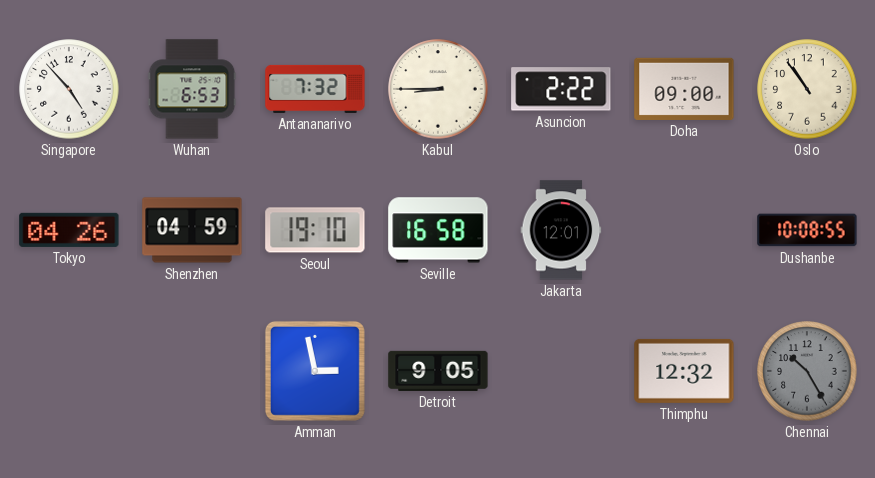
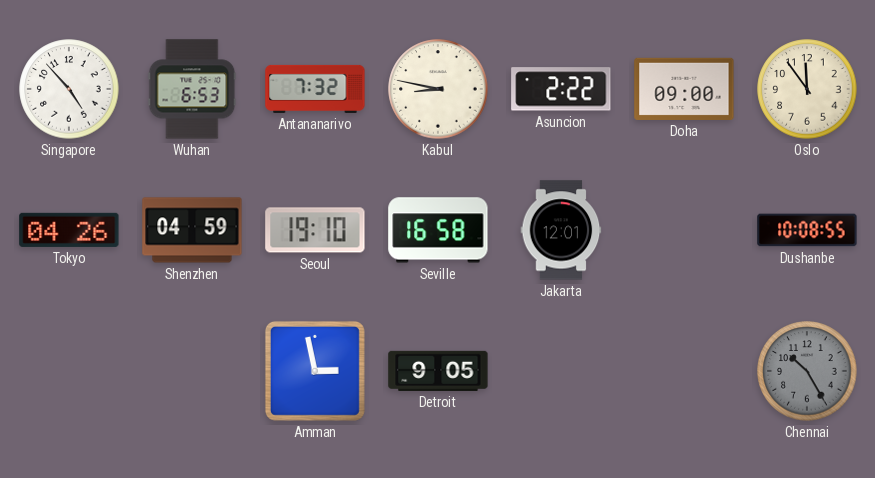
Kabul: 8:45 -> 8:47
Oslo: 10:54 -> 11:54
Thimphu: 12:32 -> none
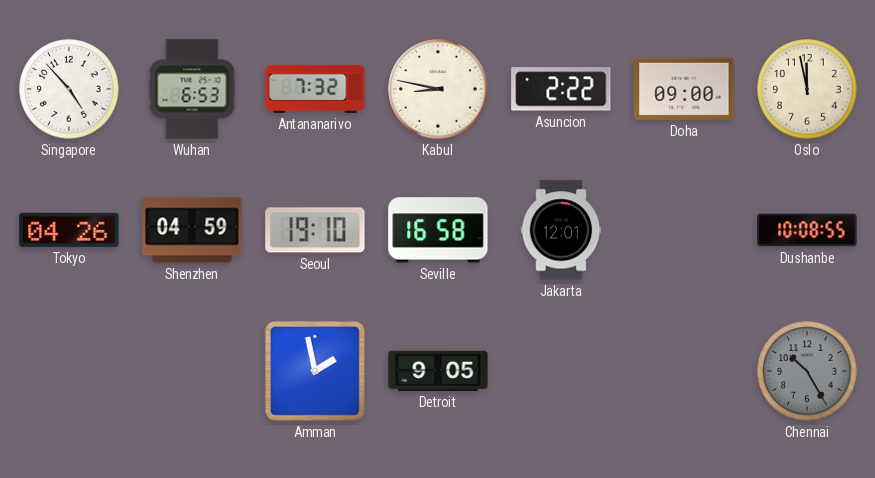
Oslo: 11:54 -> 11:58
Amman: 2:58 -> 1:58
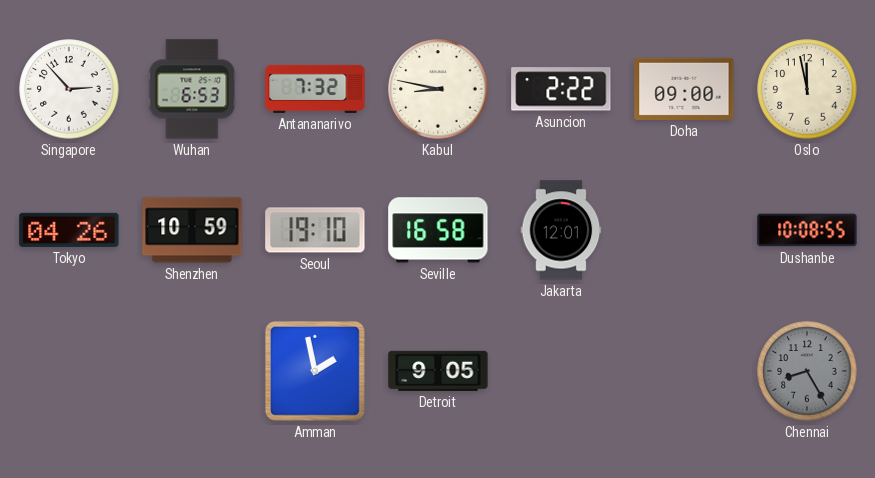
Singapore: 4:53 -> 2:53
Shenzhen: 04:59 -> 10:59
Chennai: 10:25 -> 8:25
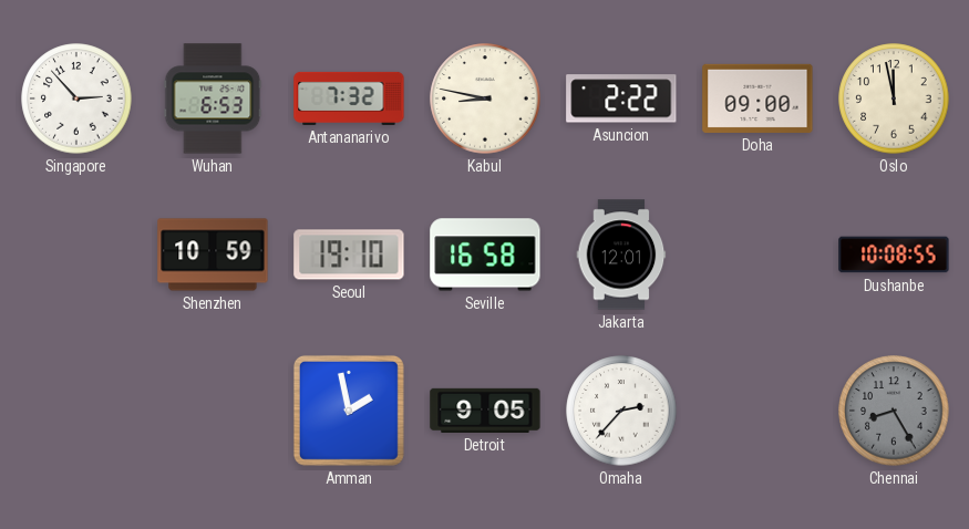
Tokyo: 04:26 -> none
Omaha: none -> 2:37
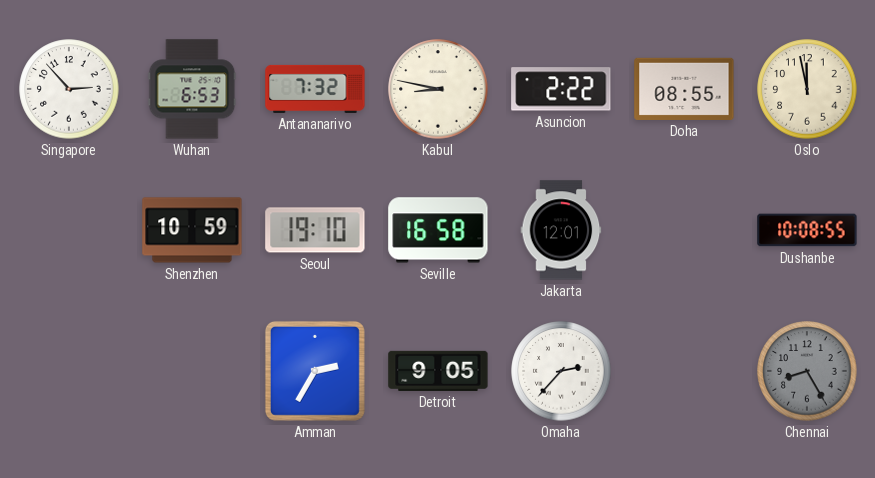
Doha: 09:00 -> 08:55
Amman: 1:58 -> 2:35
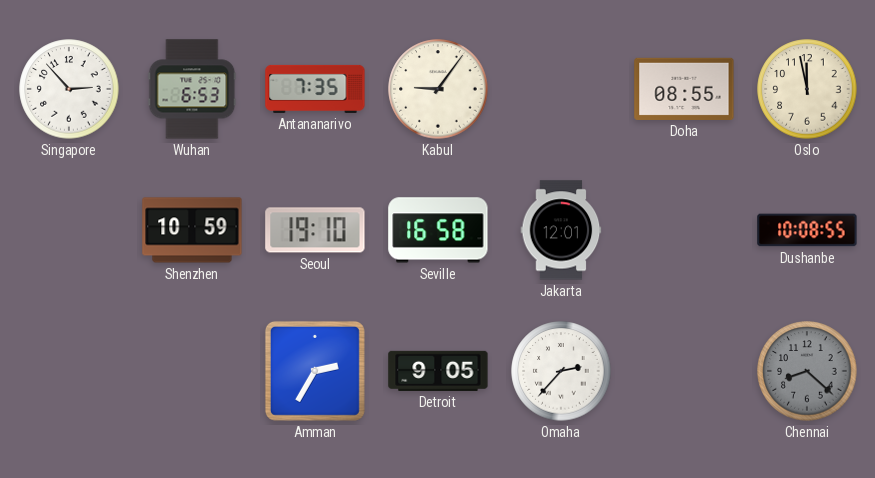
Antananarivo: 7:32 -> 7:35
Kabul: 8:47 -> 9:06
Asuncion: 2:22 -> none
Chennai: 8:25 -> 8:22
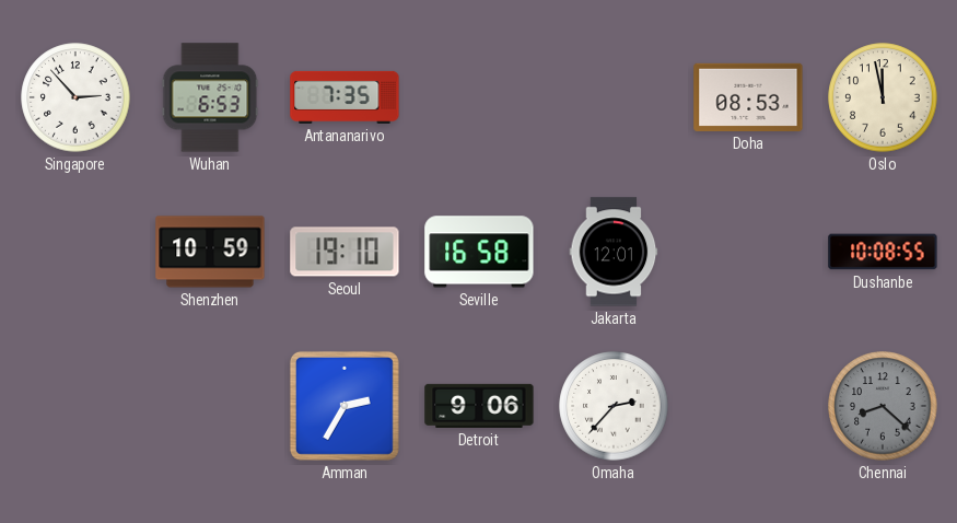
Kabul: 9:06 -> none
Doha: 08:55 -> 08:53
Detroit: 9:05 -> 9:06
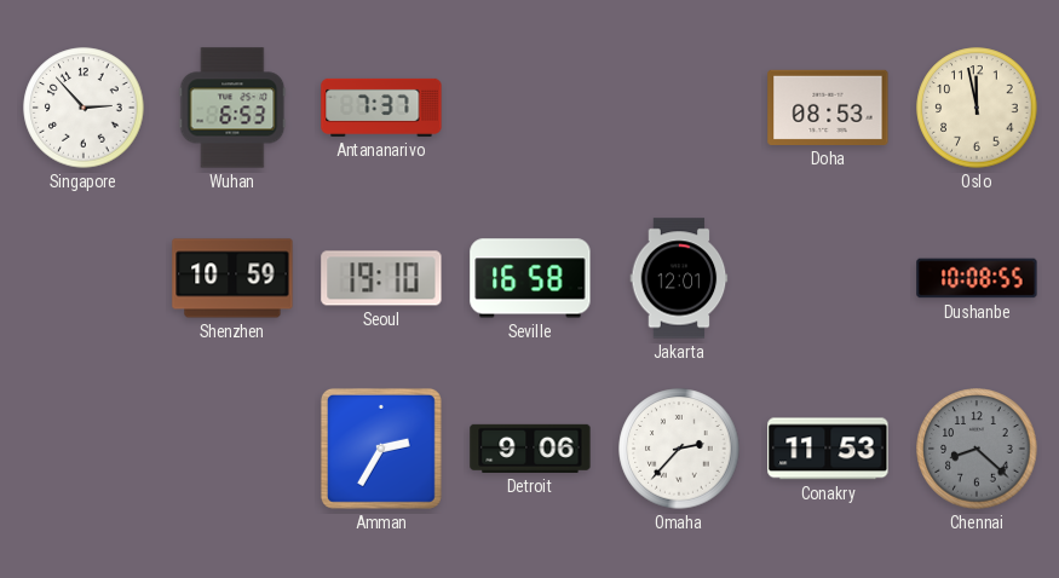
Antananarivo: 7:35 -> 7:37
Conakry: none -> 11:53
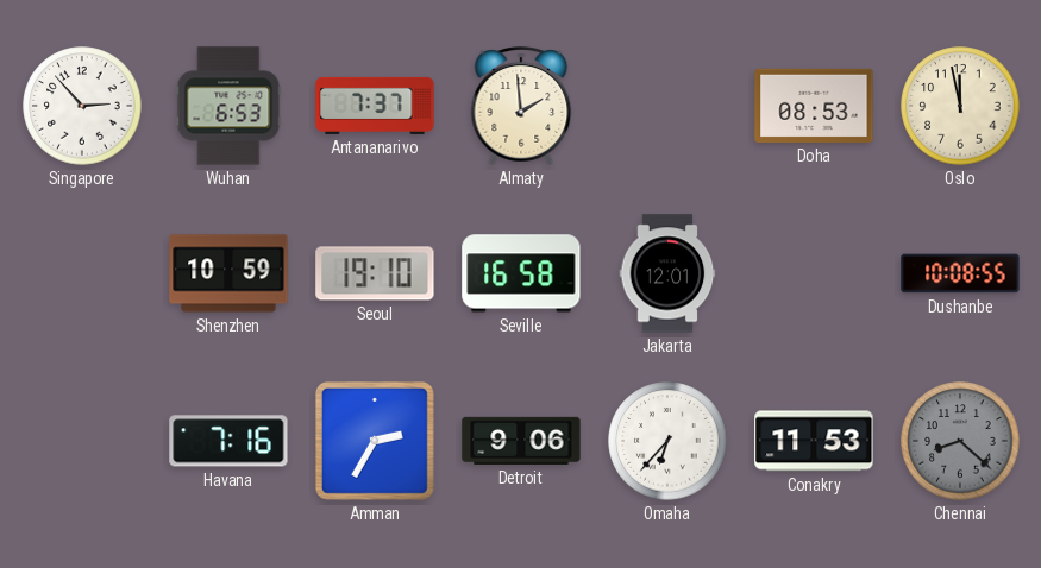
Almaty: none -> 1:59
Havana: none -> 7:16
Omaha: 2:37 -> 6:37
